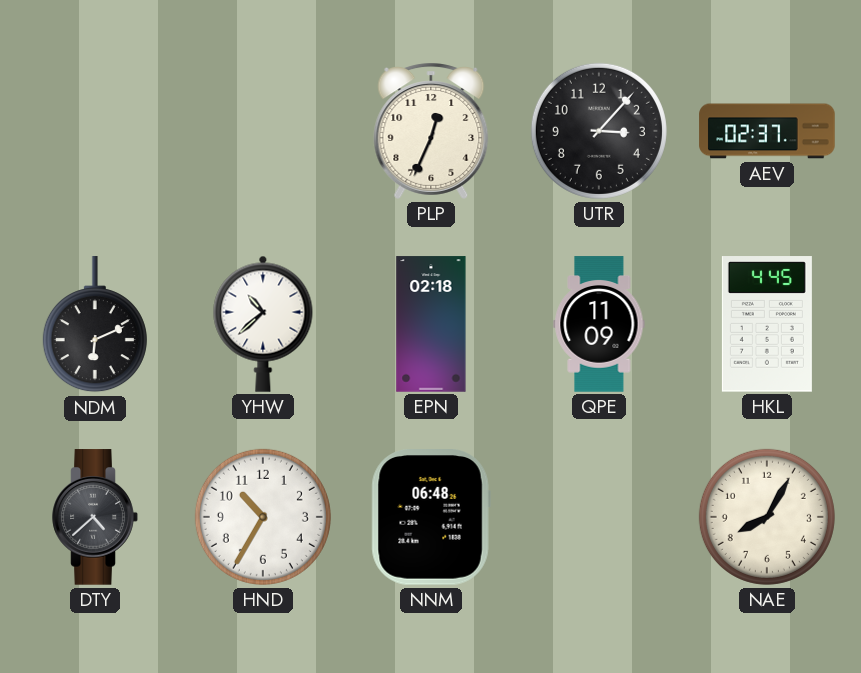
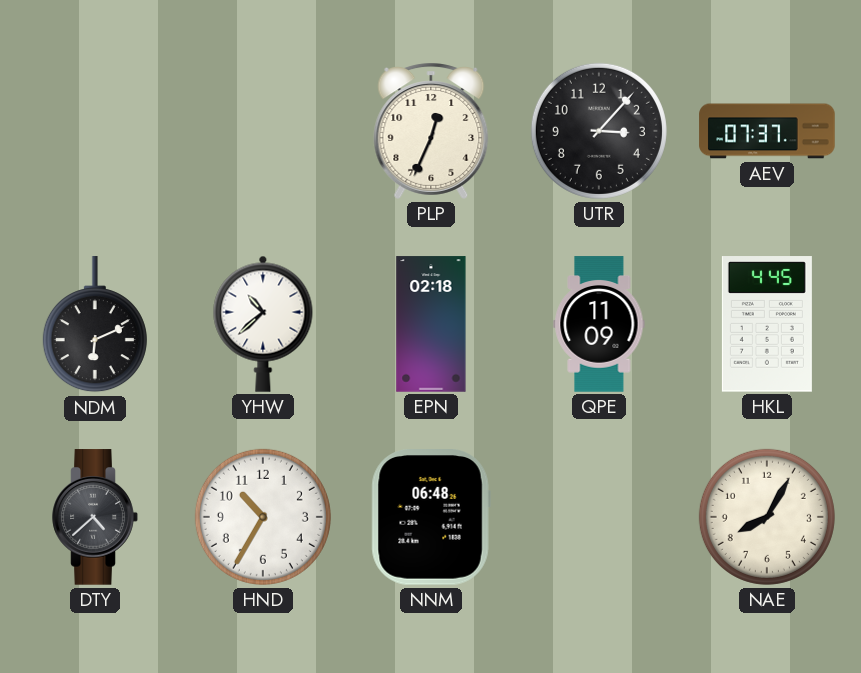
AEV: 02:37 -> 07:37
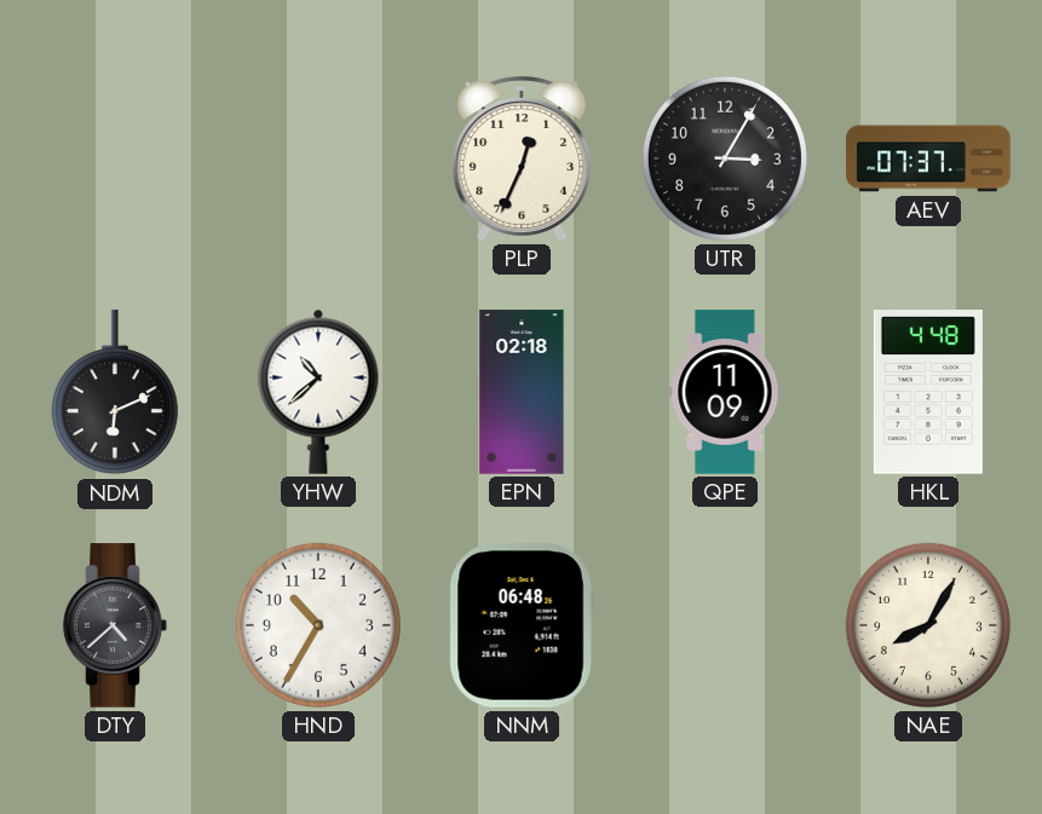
UTR: 3:07 -> 3:05
HKL: 4:45 -> 4:48
